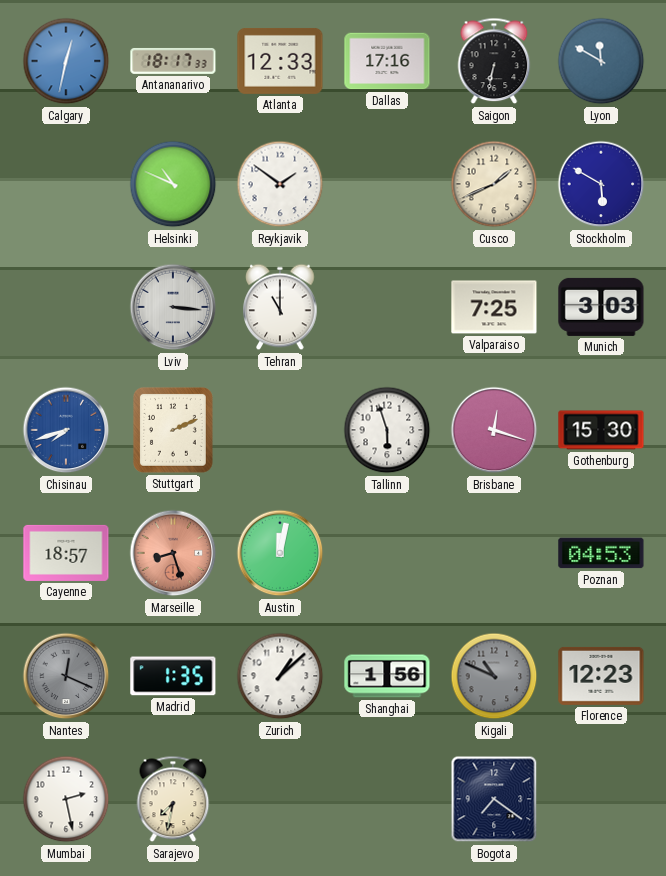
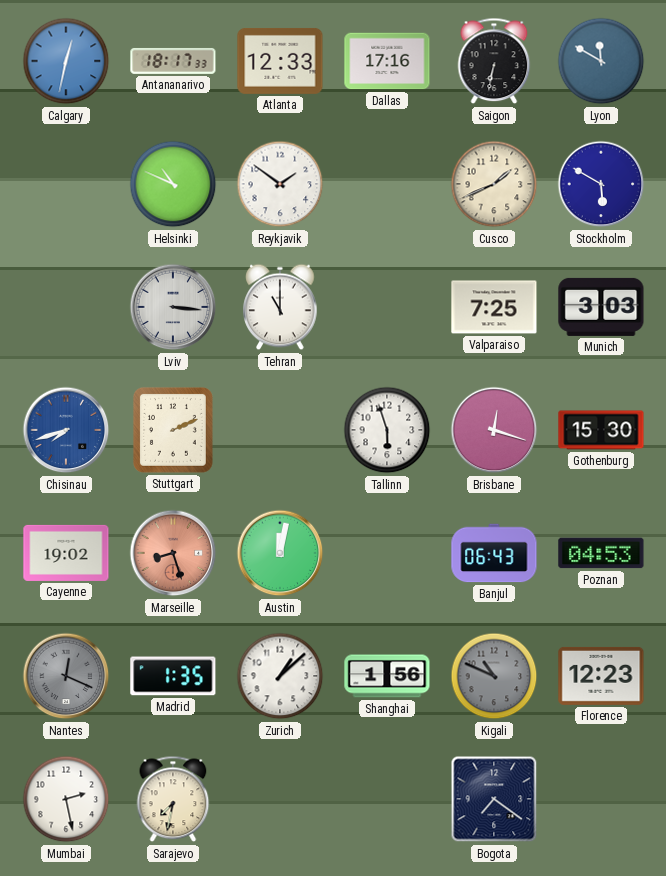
Cayenne: 18:57 -> 19:02
Banjul: none -> 06:43
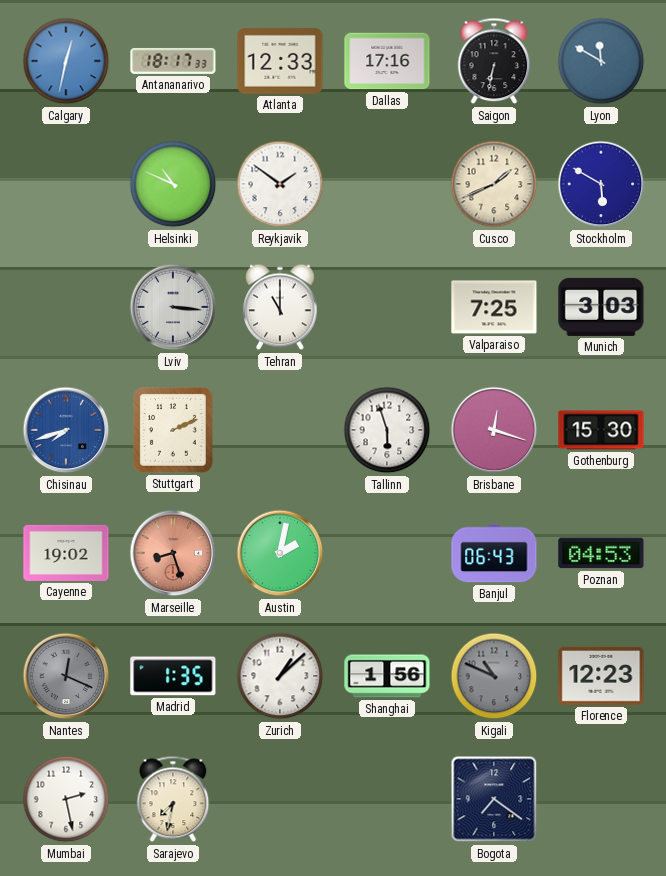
Austin: 12:02 -> 2:02
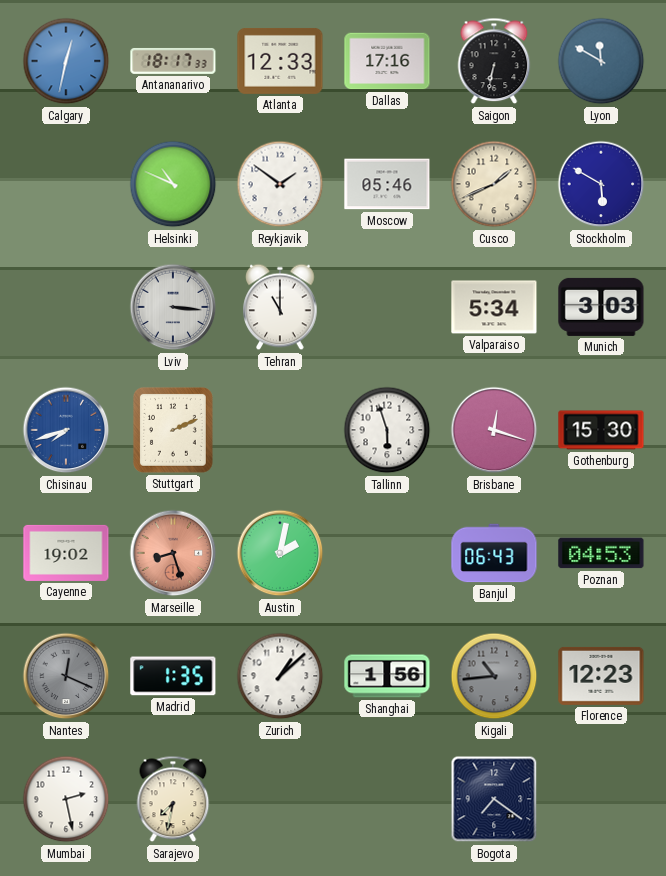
Moscow: none -> 05:46
Valparaiso: 7:25 -> 5:34
Kigali: 10:49 -> 10:44
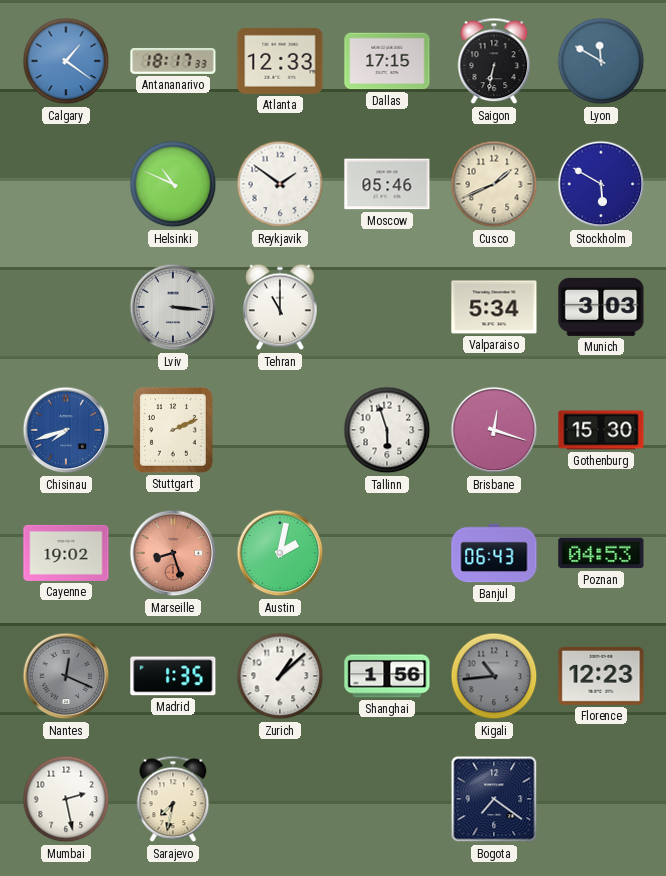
Calgary: 12:32 -> 1:21
Dallas: 17:16 -> 17:15
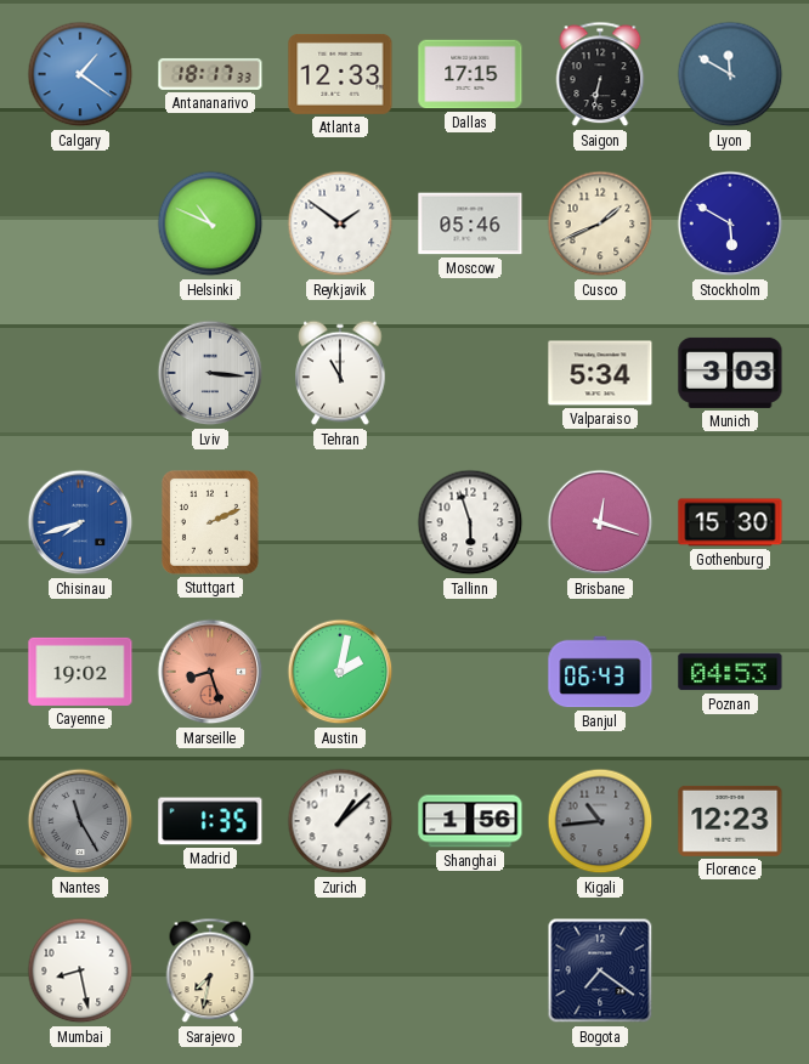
Nantes: 12:19 -> 11:25
Mumbai: 2:28 -> 8:28
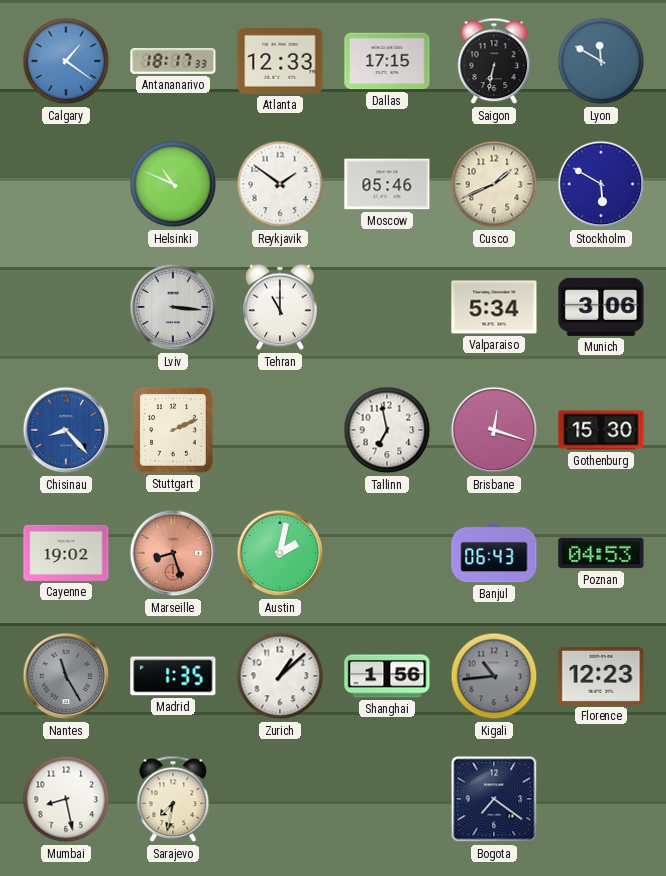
Munich: 3:03 -> 3:06
Chisinau: 7:42 -> 8:23
Tallinn: 5:57 -> 6:58
